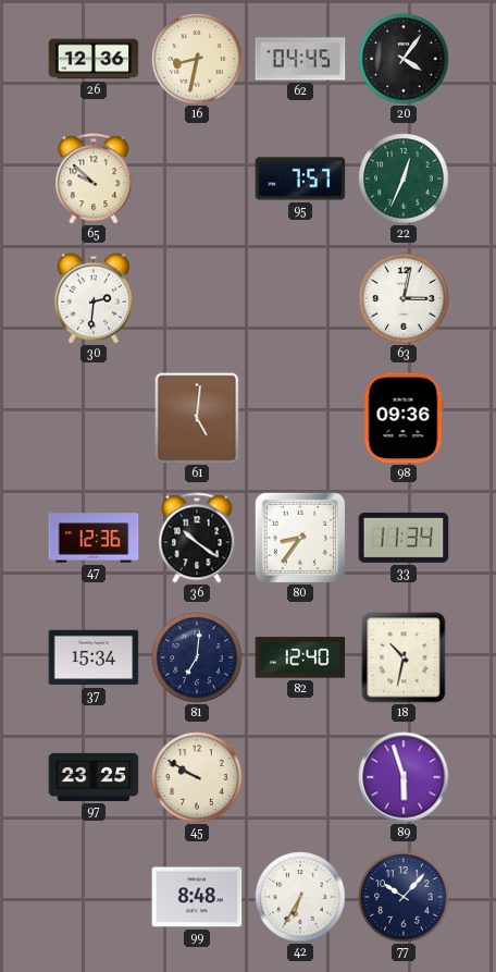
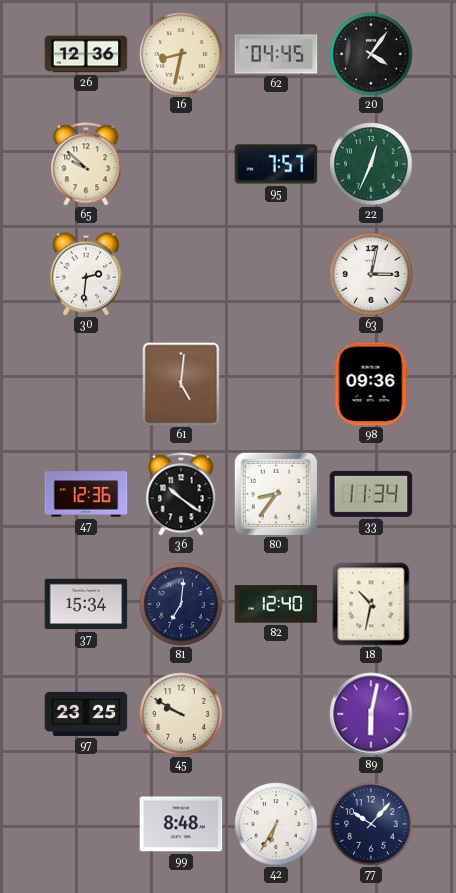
89: 5:57 -> 6:02
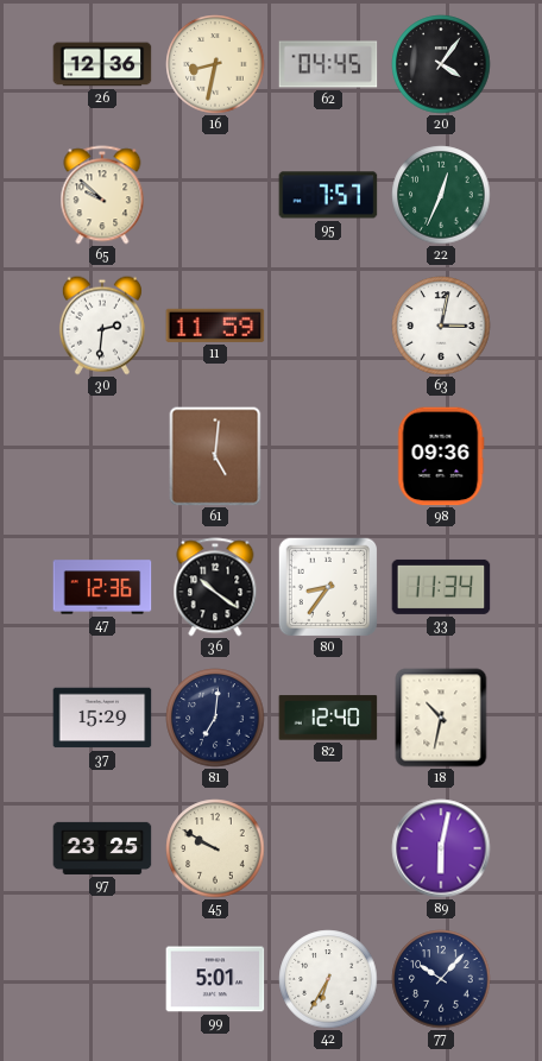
11: none -> 11:59
37: 15:34 -> 15:29
99: 8:48 -> 5:01
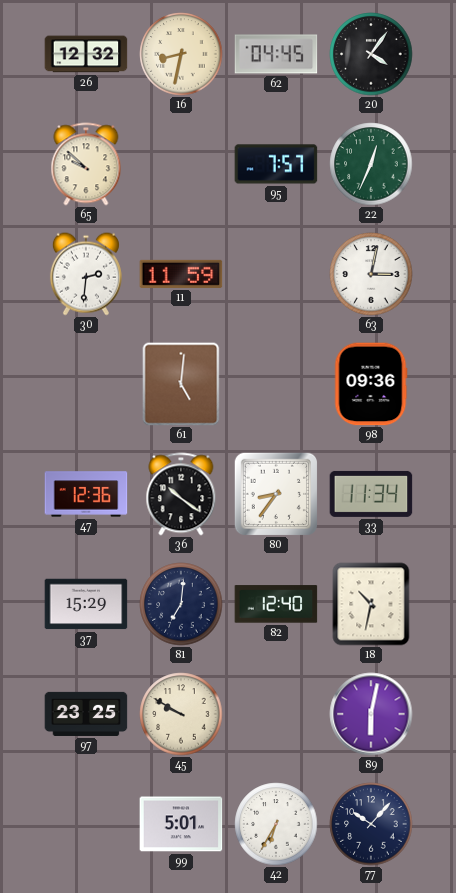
26: 12:36 -> 12:32
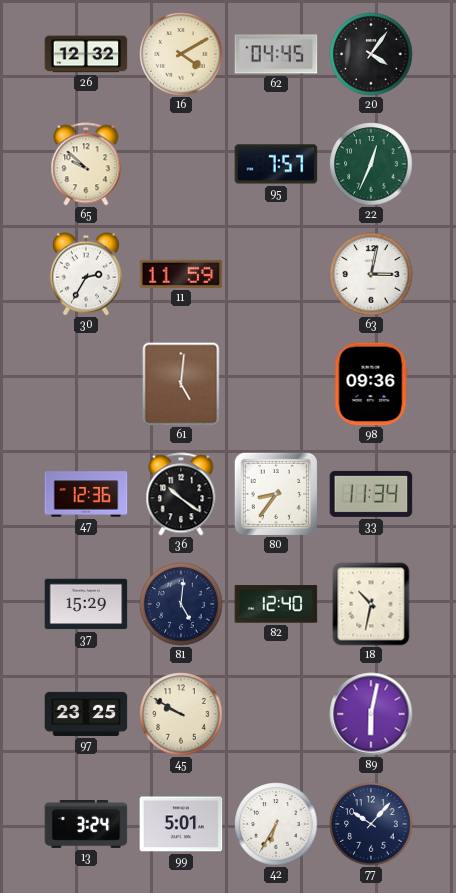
16: 8:32 -> 4:10
30: 2:31 -> 2:35
81: 7:01 -> 5:01
13: none -> 3:24
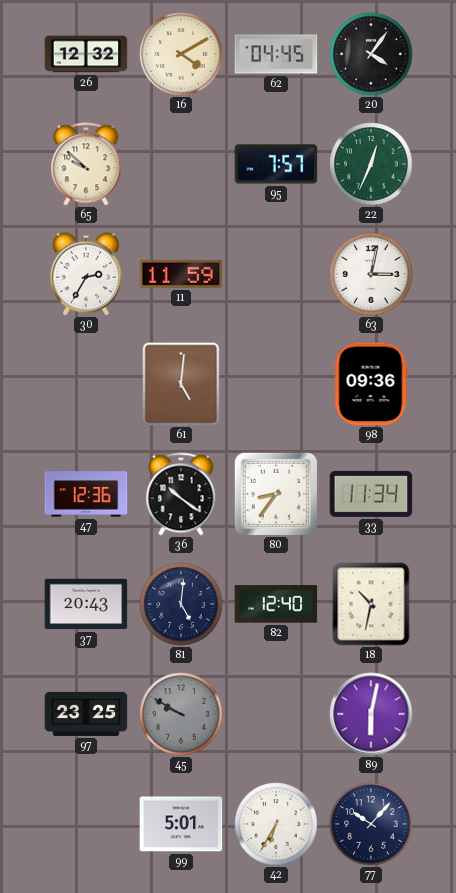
37: 15:29 -> 20:43
45 dial: cream -> grey
13: 3:24 -> none
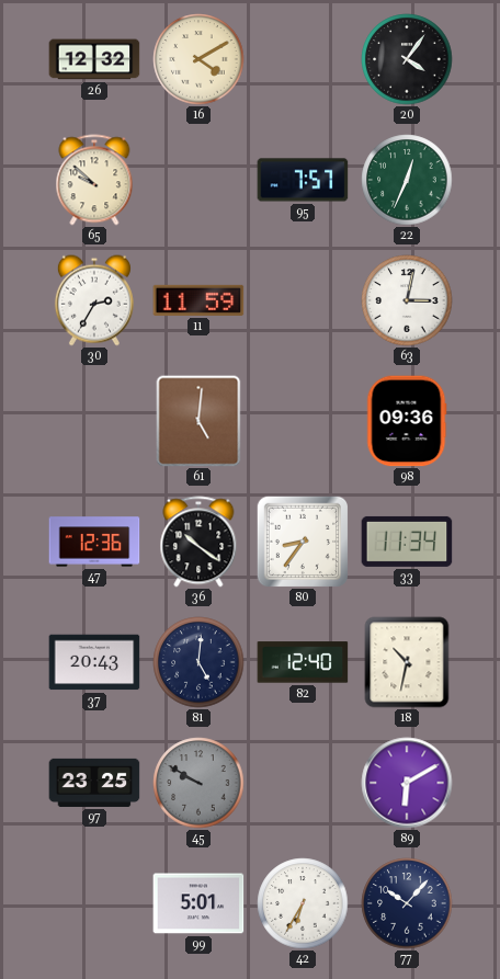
62: 04:45 -> none
89: 6:02 -> 6:10
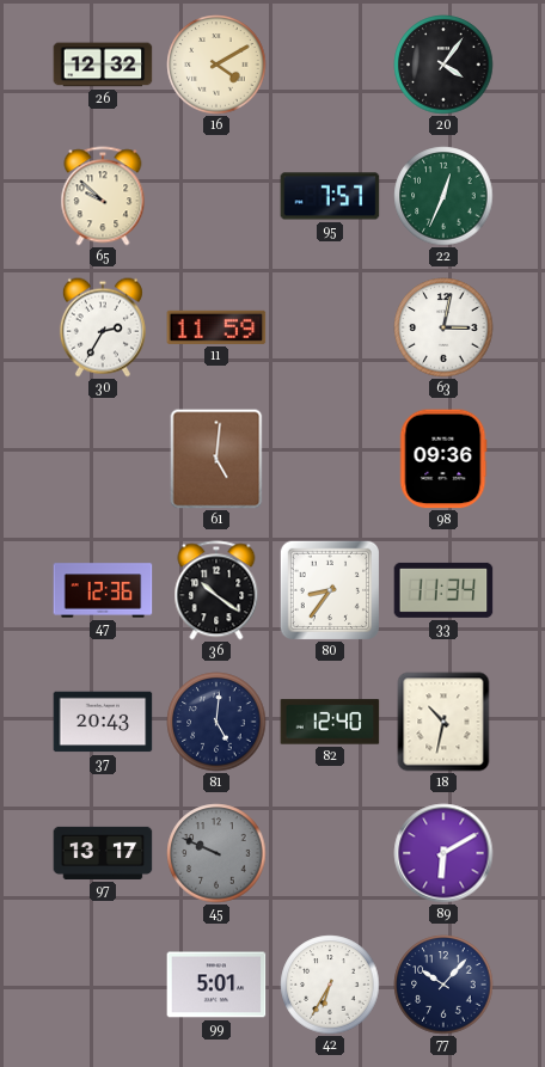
97: 23:25 -> 13:17
45: 9:50 -> 9:49
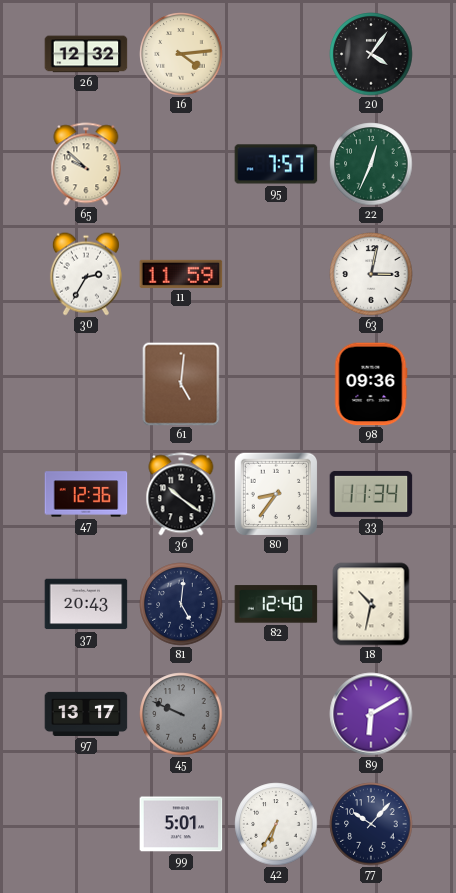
16: 4:10 -> 4:14
